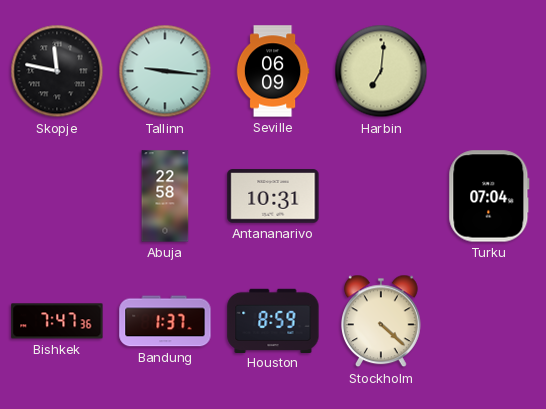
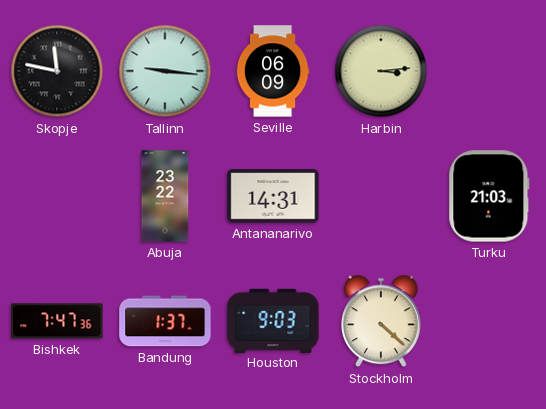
Harbin: 7:01 -> 3:14
Abuja: 22:58 -> 23:22
Antananarivo: 10:31 -> 14:31
Turku: 07:04 -> 21:03
Houston: 8:59 -> 9:03
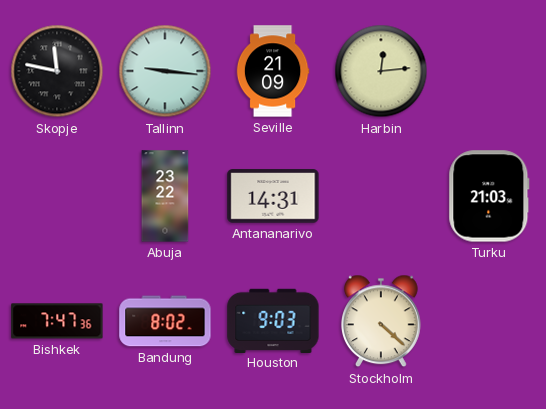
Seville: 06:09 -> 21:09
Harbin: 3:14 -> 12:14
Bandung: 1:37 -> 8:02
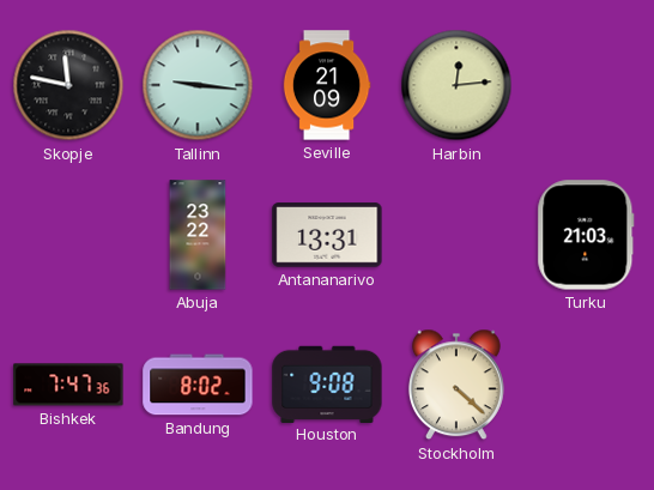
Antananarivo: 14:31 -> 13:31
Houston: 9:03 -> 9:08
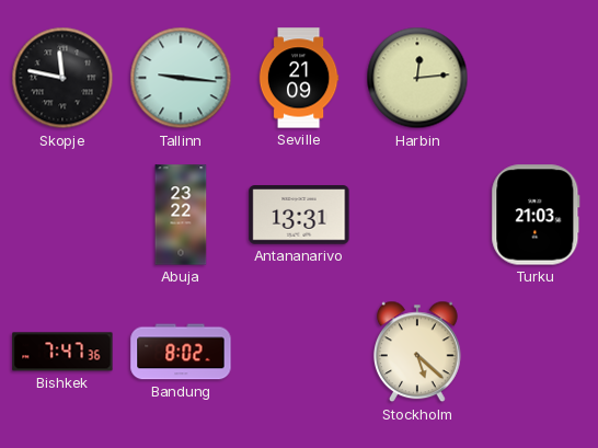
Houston: 9:08 -> none
Stockholm: 4:22 -> 5:22
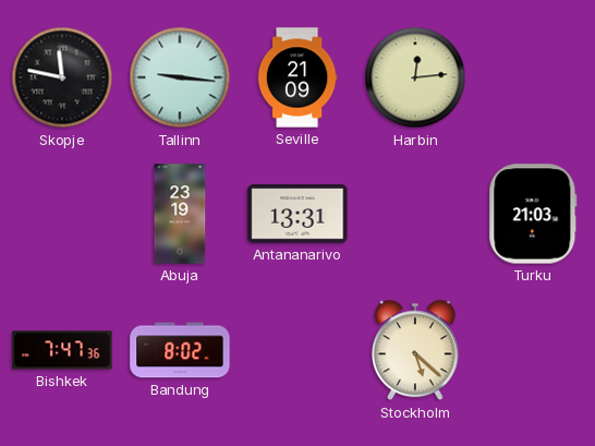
Abuja: 23:22 -> 23:19
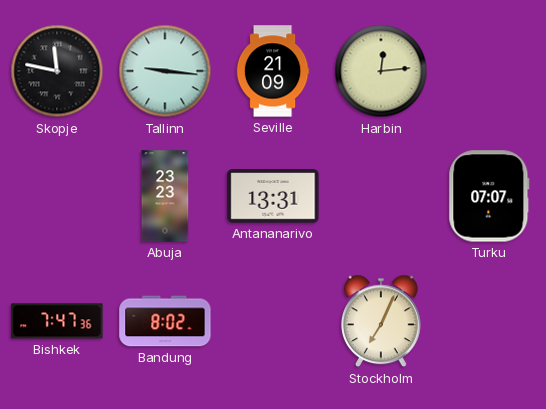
Abuja: 23:19 -> 23:23
Turku: 21:03 -> 07:07
Stockholm: 5:22 -> 7:04
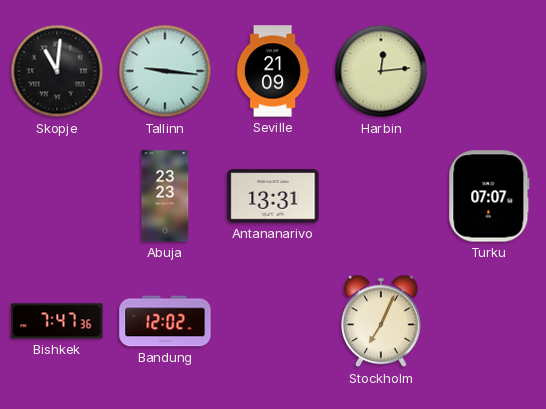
Skopje: 11:47 -> 11:01
Bandung: 8:02 -> 12:02
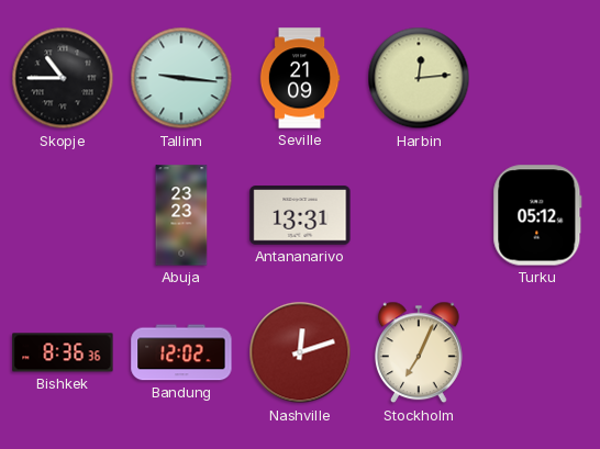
Skopje: 11:01 -> 10:45
Turku: 07:07 -> 05:12
Bishkek: 7:47 -> 8:36
Nashville: none -> 12:12
